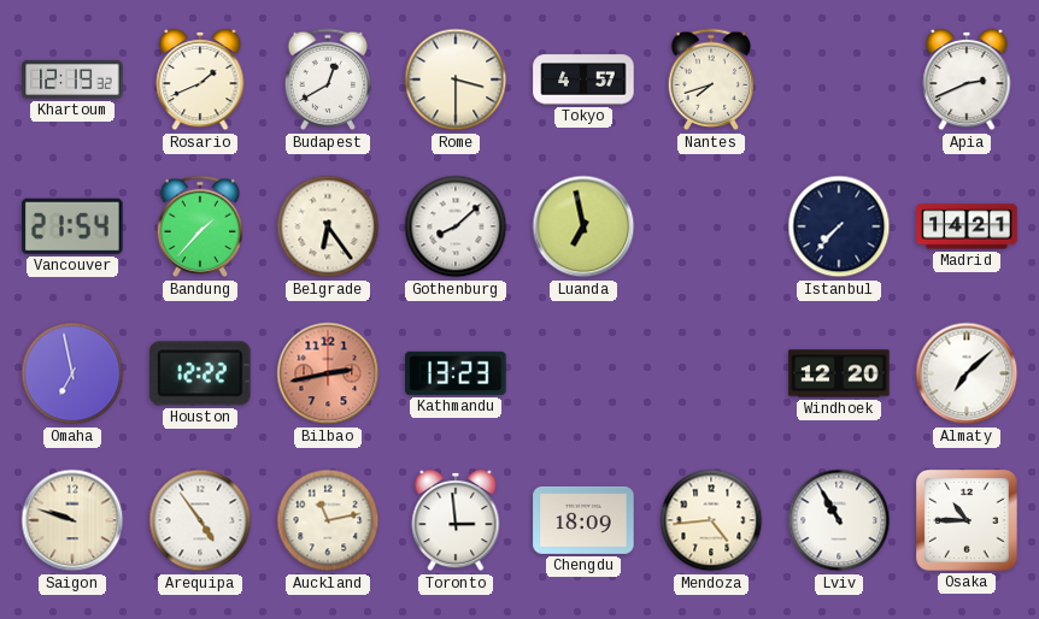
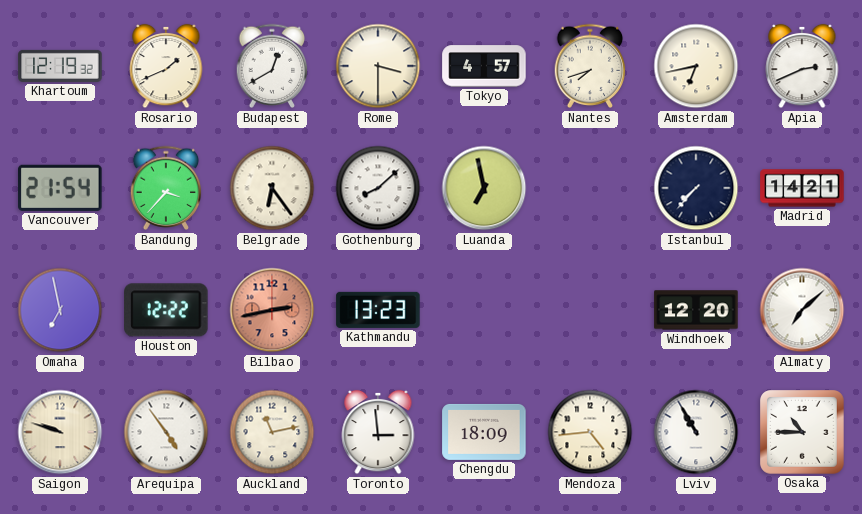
Amsterdam: none -> 6:43
Bandung: 1:37 -> 3:37
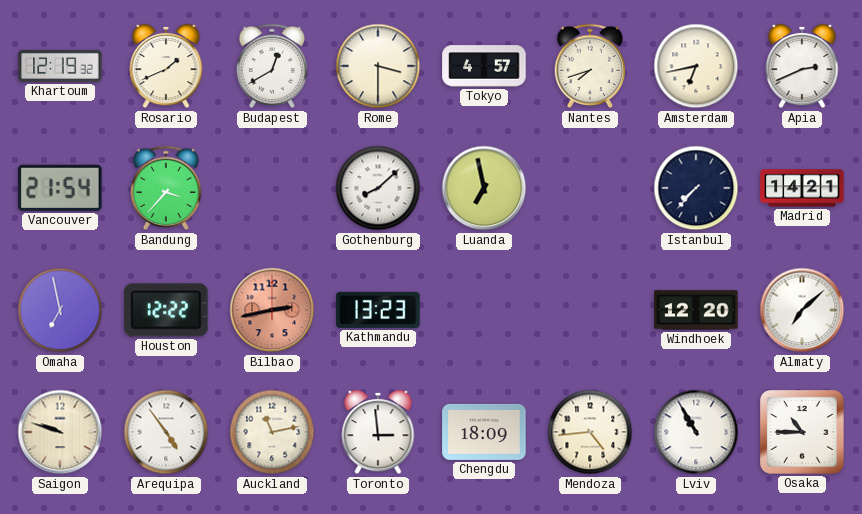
Belgrade: 6:24 -> none
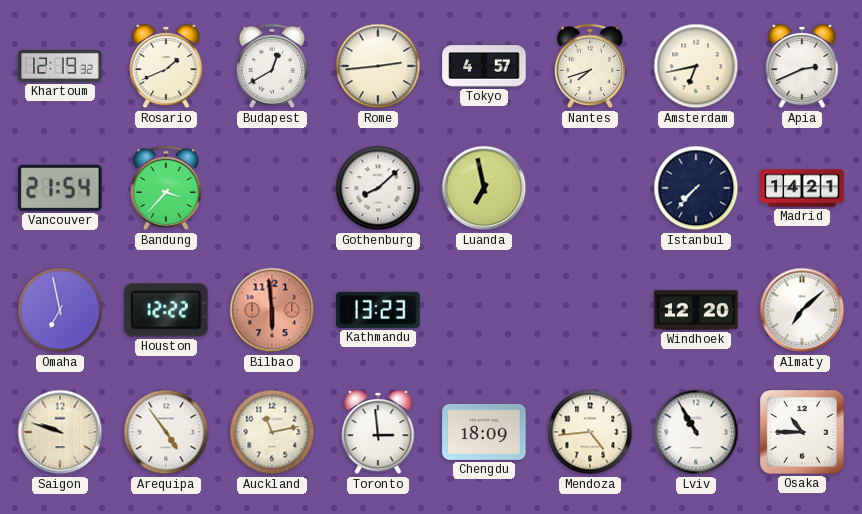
Rome: 3:30 -> 2:44
Bilbao: 2:43 -> 5:59
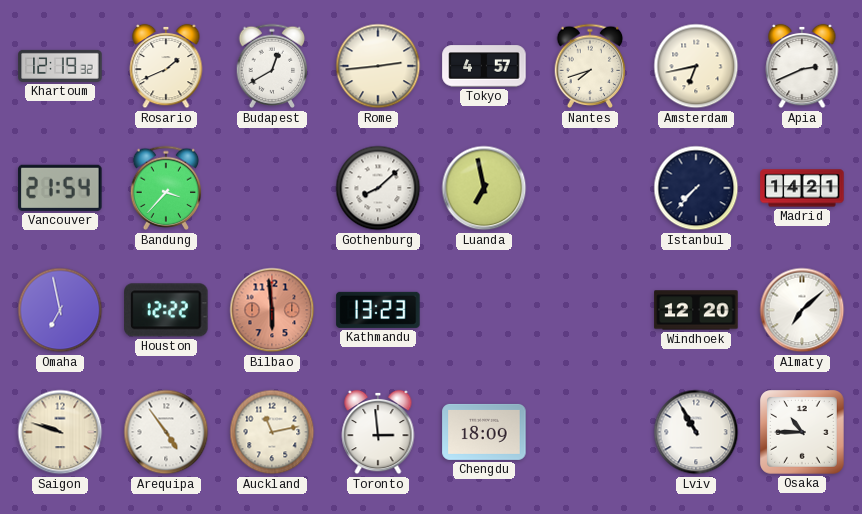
Mendoza: 4:44 -> none
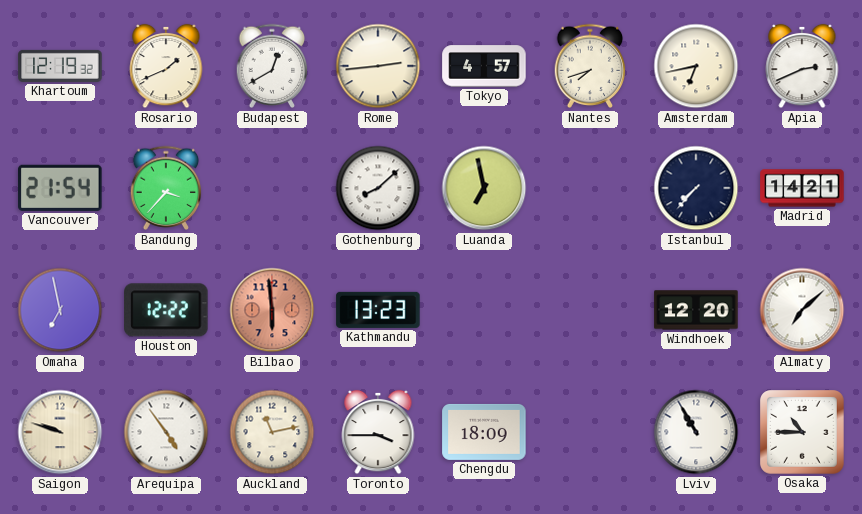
Toronto: 2:59 -> 3:45
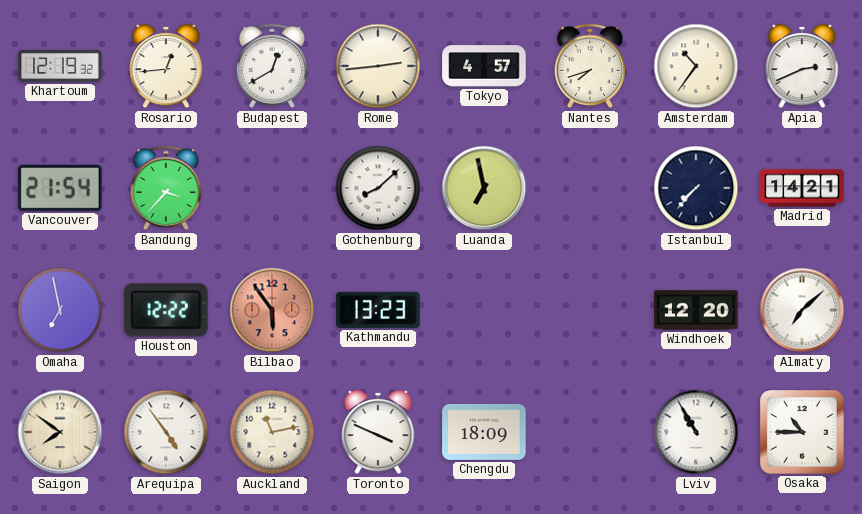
Rosario: 1:41 -> 12:44
Amsterdam: 6:43 -> 10:36
Bilbao: 5:59 -> 5:54
Saigon: 9:48 -> 7:51
Toronto: 3:45 -> 3:49
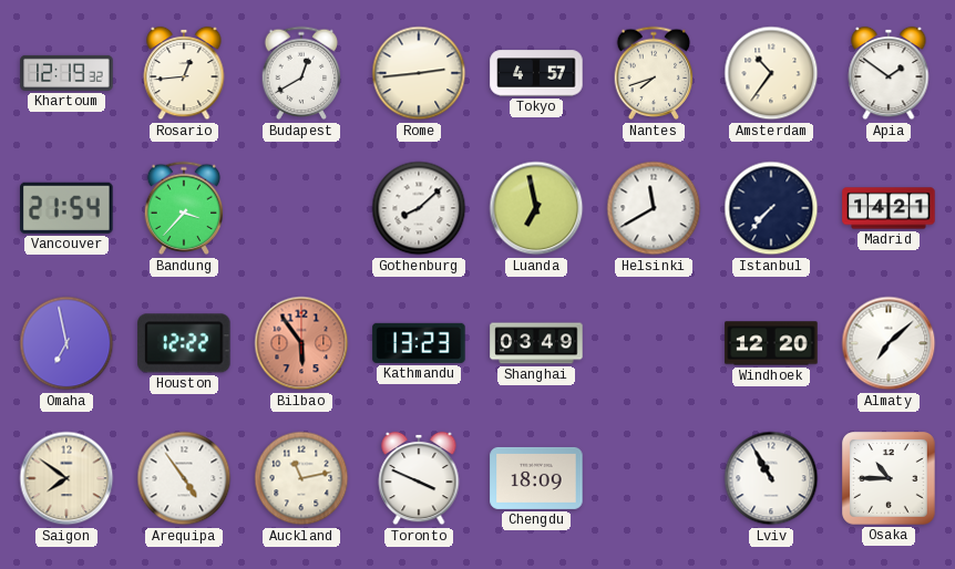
Apia: 2:41 -> 1:51
Helsinki: none -> 11:40
Shanghai: none -> 03:49
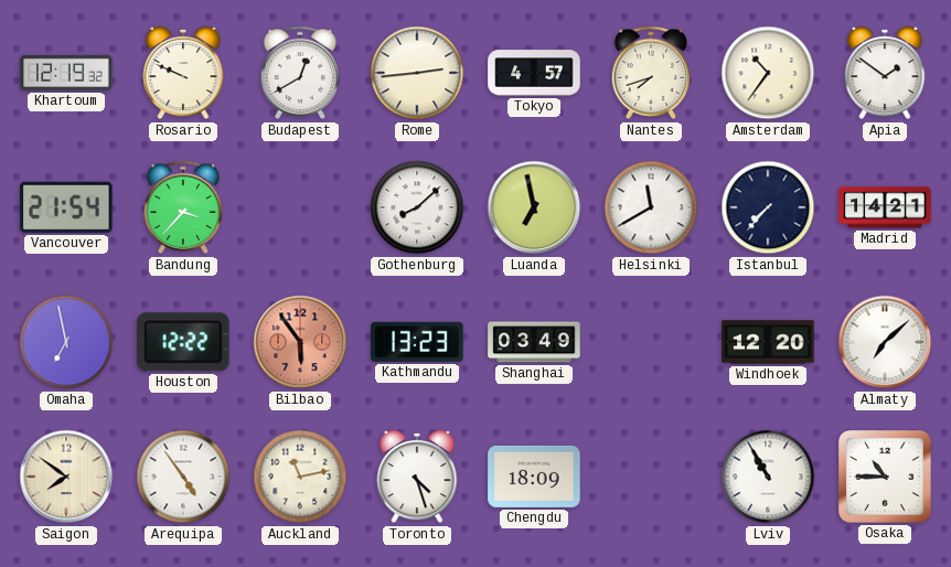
Rosario: 12:44 -> 9:49
Toronto: 3:49 -> 4:27
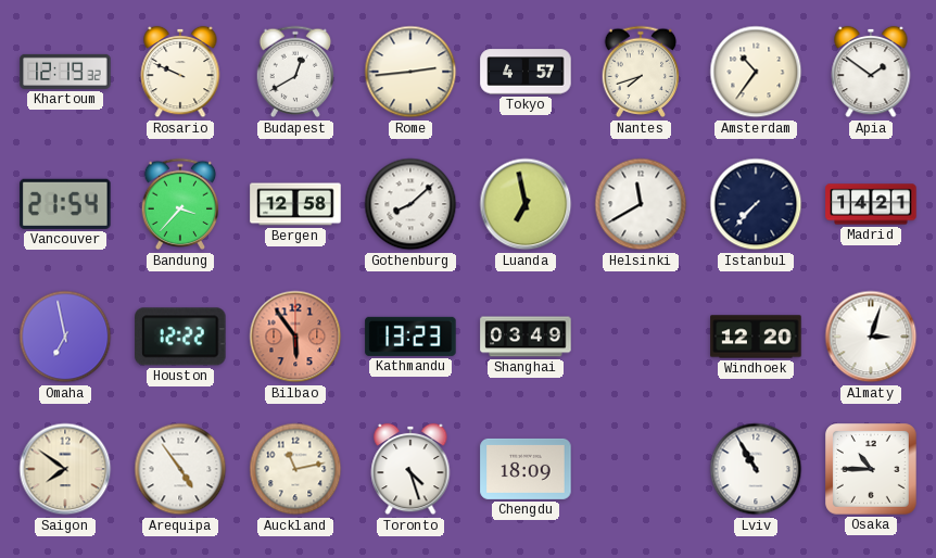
Bergen: none -> 12:58
Almaty: 7:08 -> 3:03
